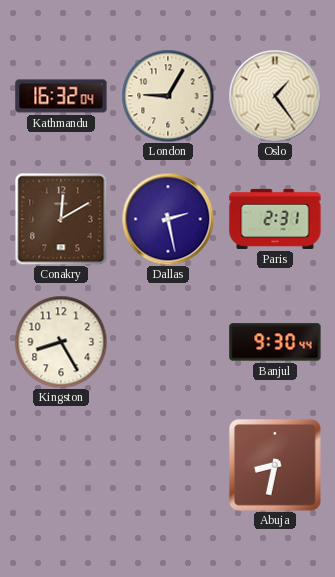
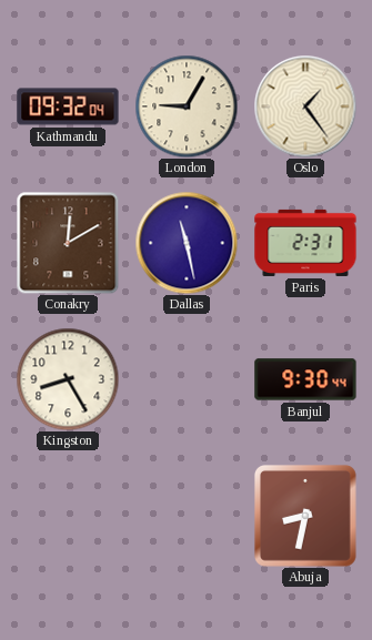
Kathmandu: 16:32 -> 09:32
Dallas: 2:28 -> 11:28
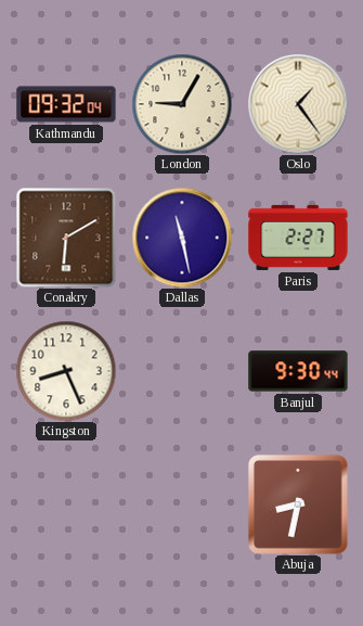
Conakry: 12:10 -> 6:10
Paris: 2:31 -> 2:27
Kingston: 8:25 -> 8:26
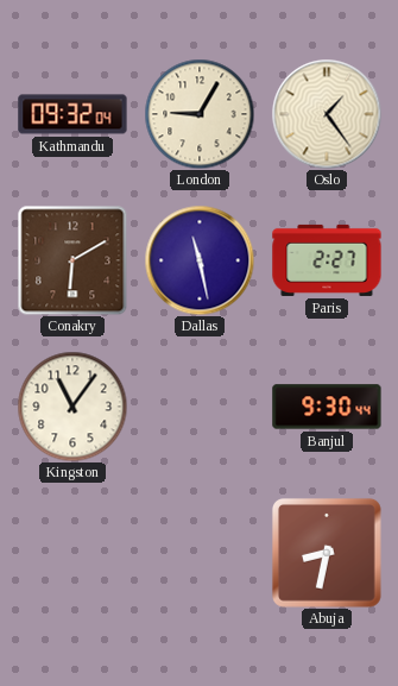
Kingston: 8:26 -> 11:06
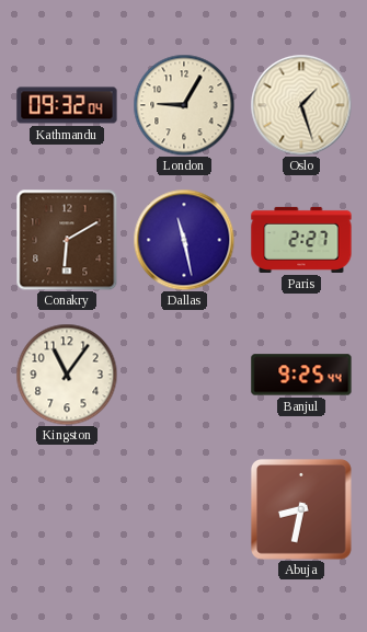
Oslo: 1:24 -> 1:27
Banjul: 9:30 -> 9:25
